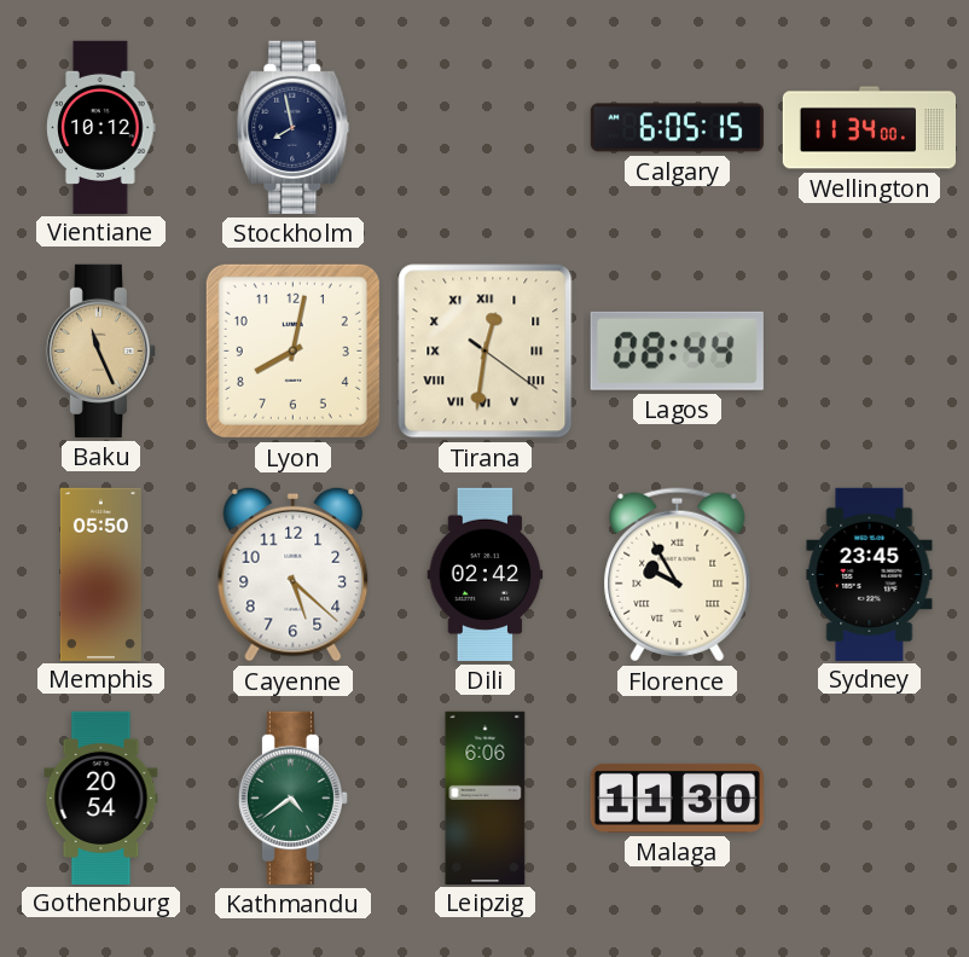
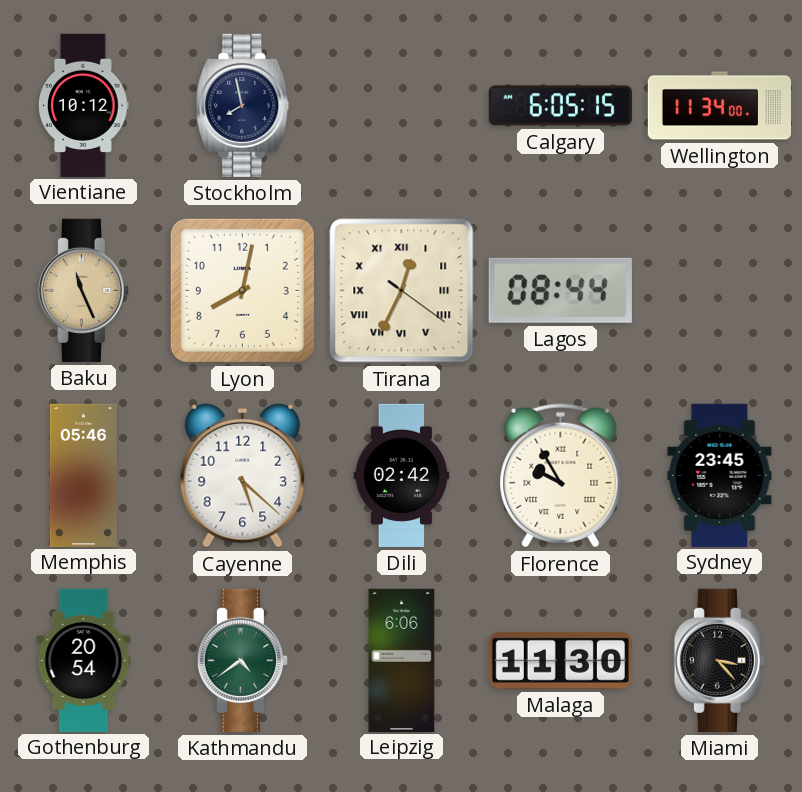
Tirana: 12:31 -> 12:34
Memphis: 05:50 -> 05:46
Miami: none -> 3:23
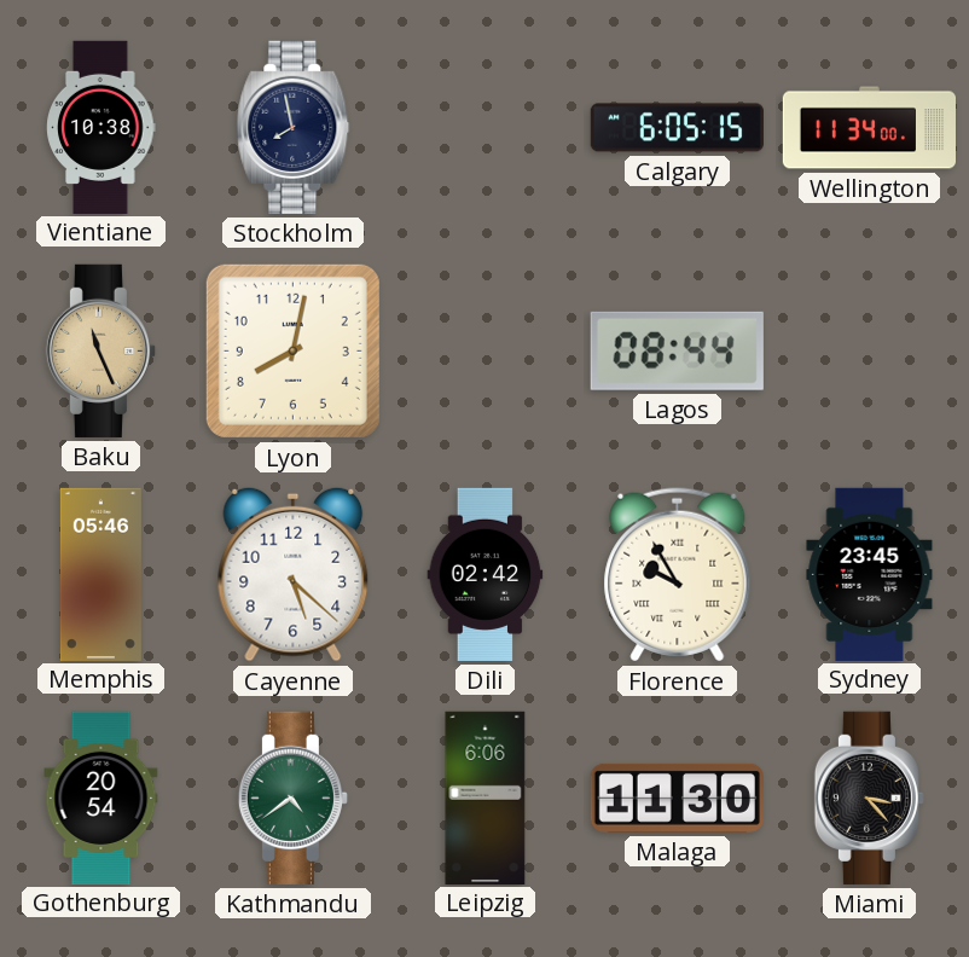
Vientiane: 10:12 -> 10:38
Tirana: 12:34 -> none
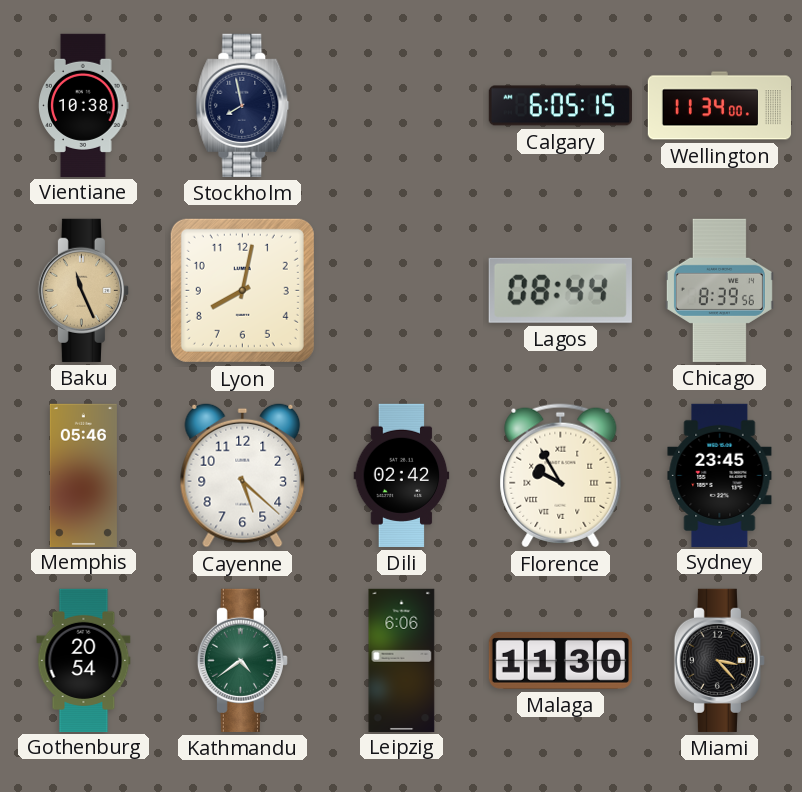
Chicago: none -> 8:39
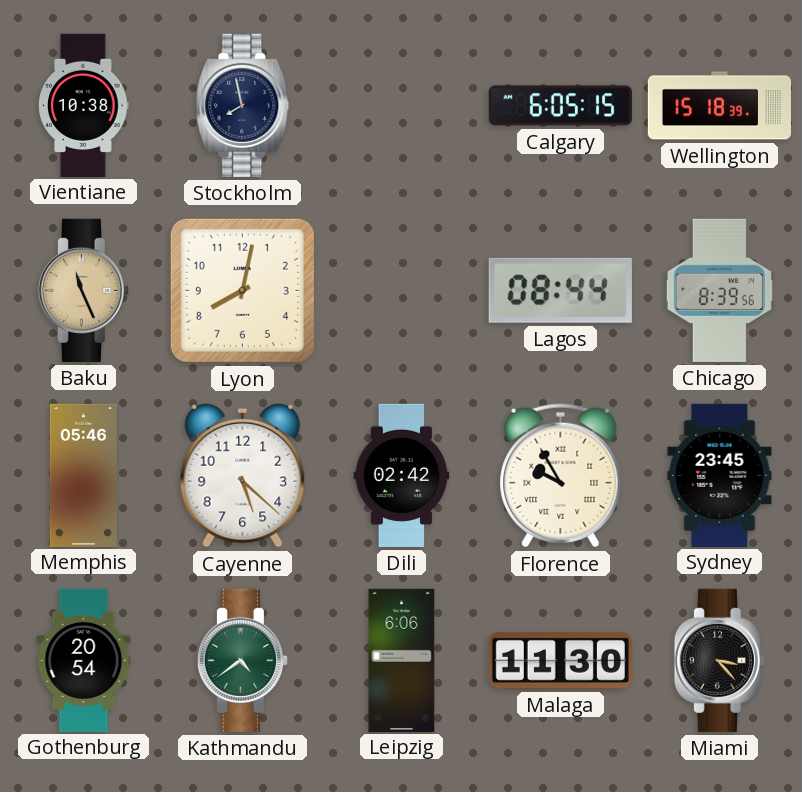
Wellington: 11:34 -> 15:18
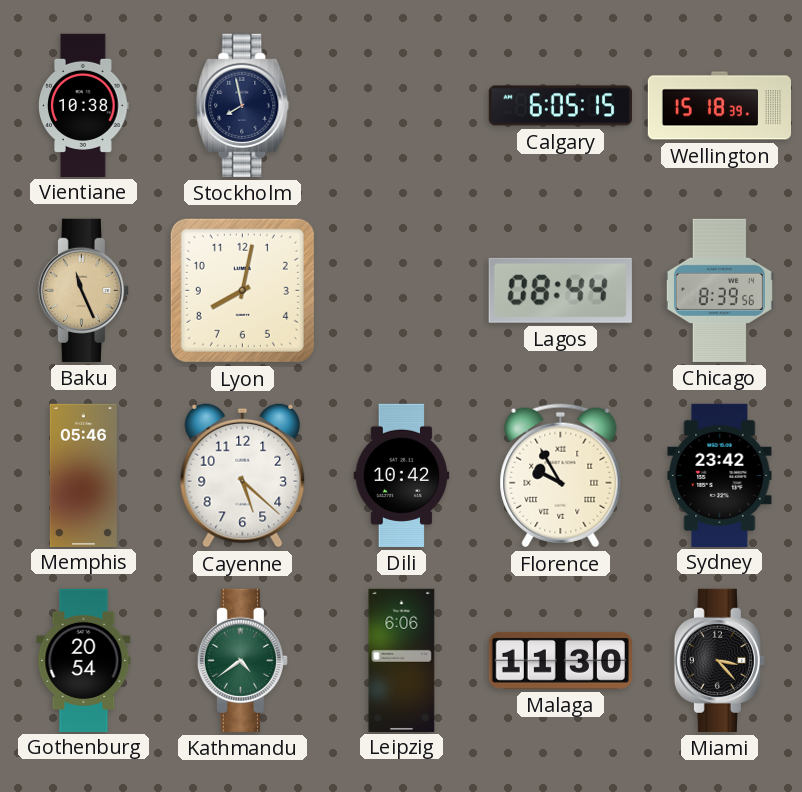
Dili: 02:42 -> 10:42
Sydney: 23:45 -> 23:42
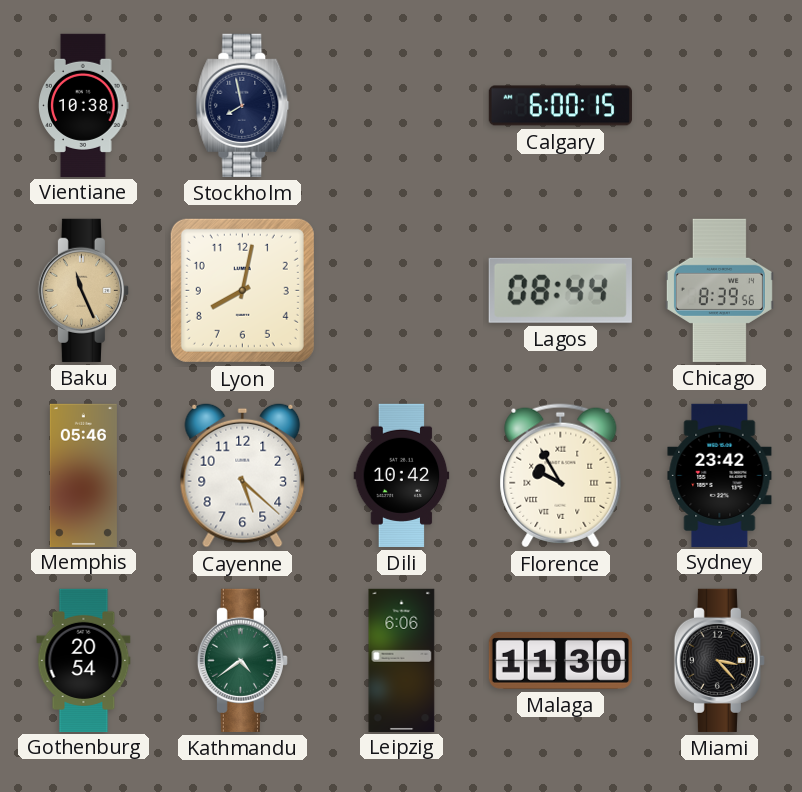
Calgary: 6:05 -> 6:00
Wellington: 15:18 -> none
